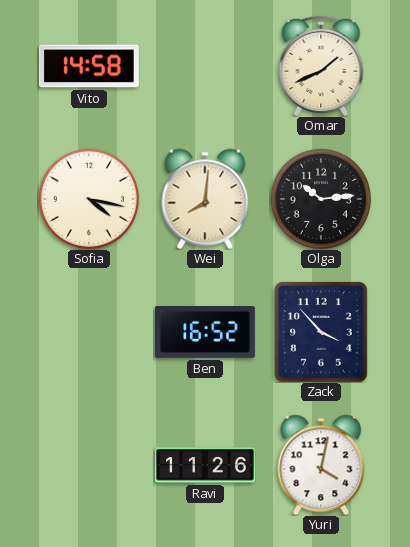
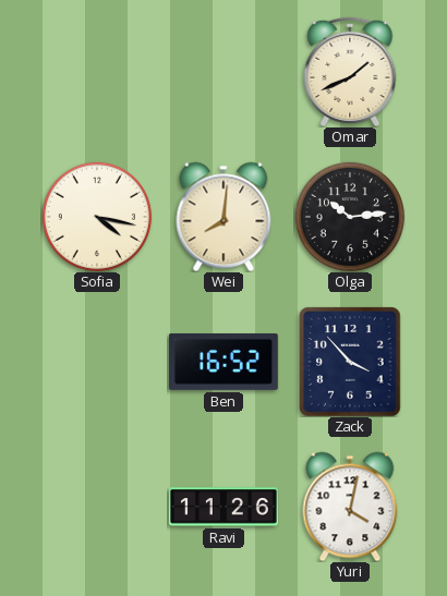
Vito: 14:58 -> none
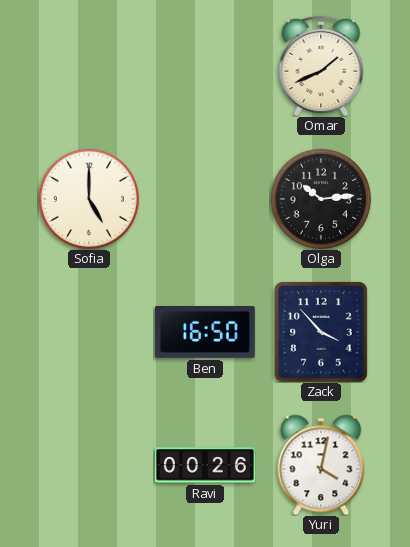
Sofia: 4:17 -> 5:00
Wei: 8:01 -> none
Ben: 16:52 -> 16:50
Ravi: 11:26 -> 00:26
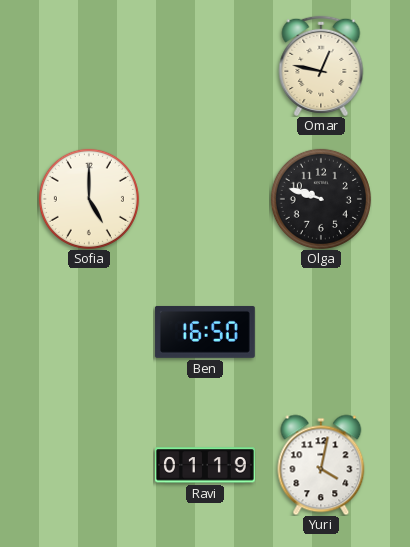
Omar: 1:41 -> 12:47
Olga: 10:14 -> 9:48
Zack: 3:53 -> none
Ravi: 00:26 -> 01:19
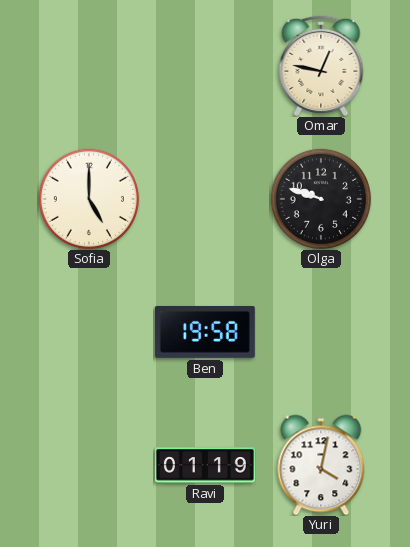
Ben: 16:50 -> 19:58
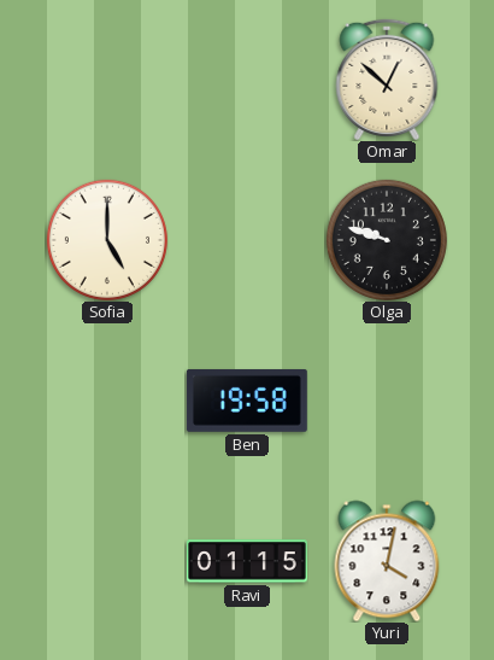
Omar: 12:47 -> 12:52
Ravi: 01:19 -> 01:15
